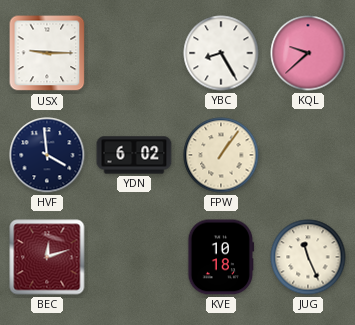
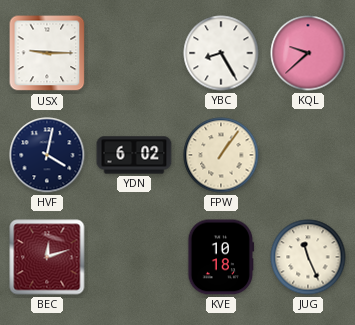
HVF: 3:59 -> 4:02
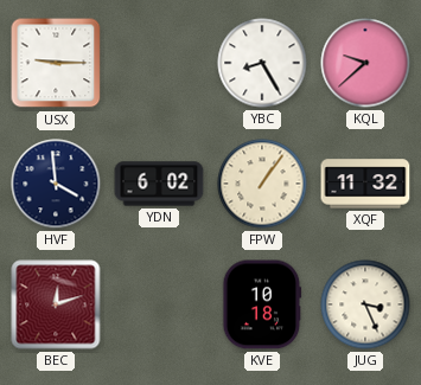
HVF: 4:02 -> 3:59
XQF: none -> 11:32
JUG: 11:26 -> 3:26
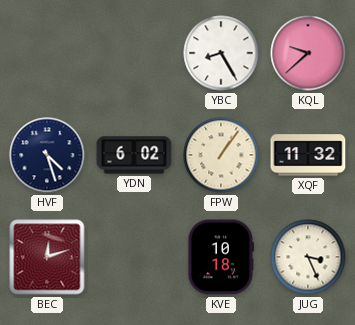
USX: 9:15 -> none
HVF: 3:59 -> 4:27
